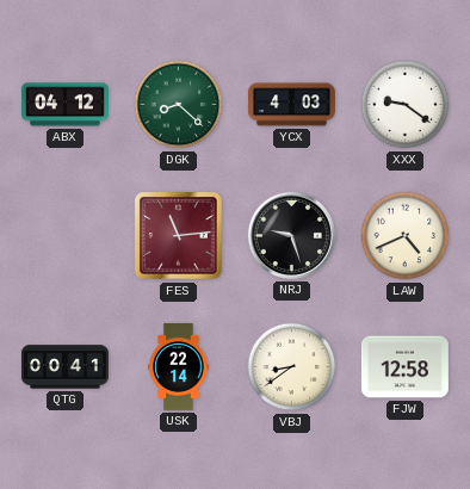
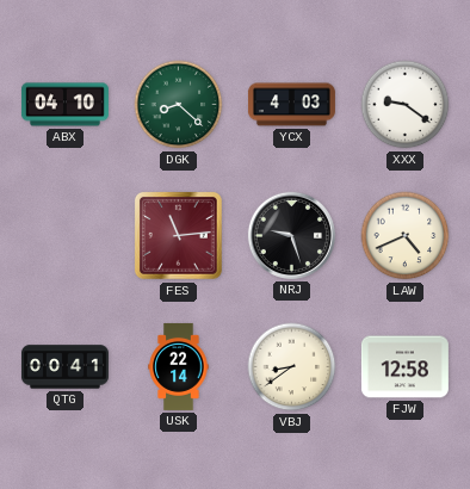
ABX: 04:12 -> 04:10
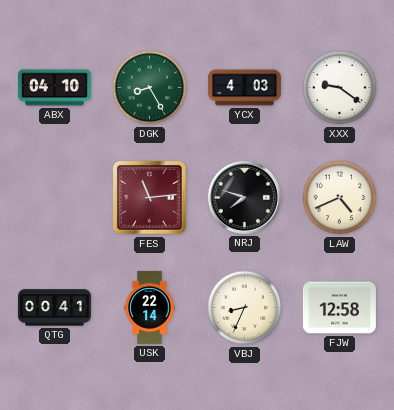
DGK: 8:22 -> 8:25
NRJ: 9:27 -> 7:48
VBJ: 8:39 -> 8:34
